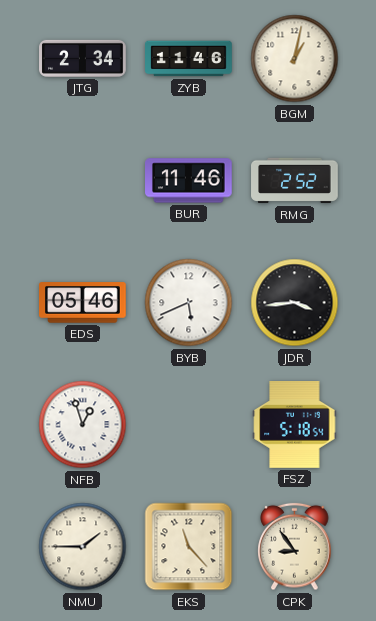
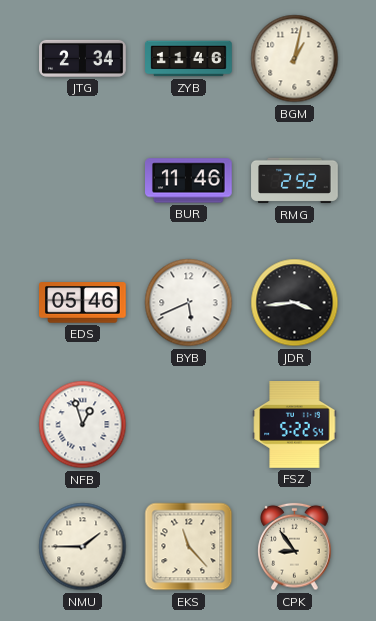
FSZ: 5:18 -> 5:22
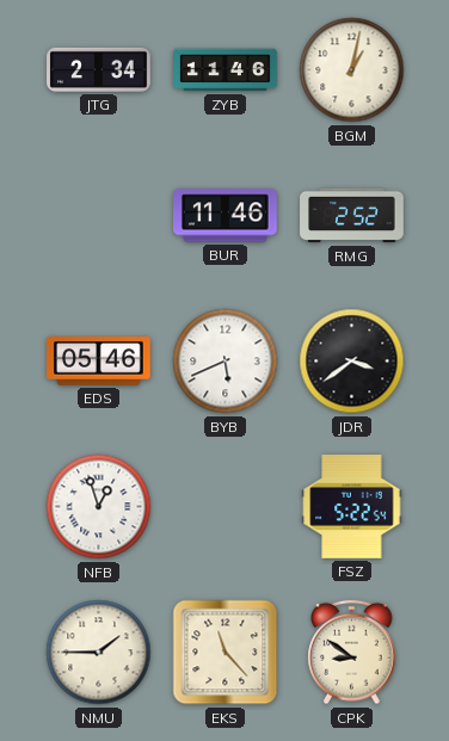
JDR: 3:44 -> 3:39
CPK: 8:54 -> 8:51
